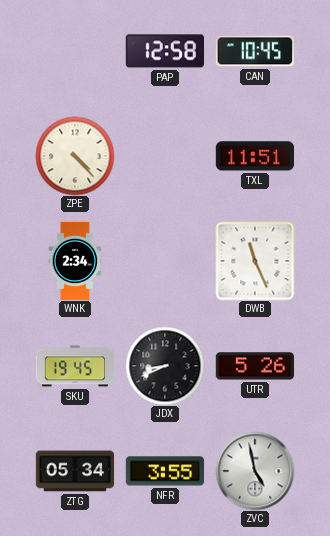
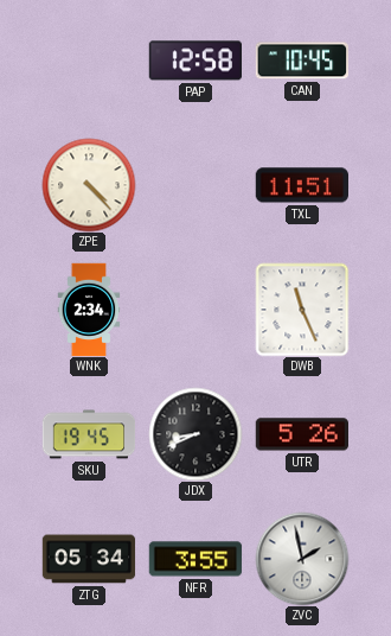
ZVC: 4:58 -> 1:58
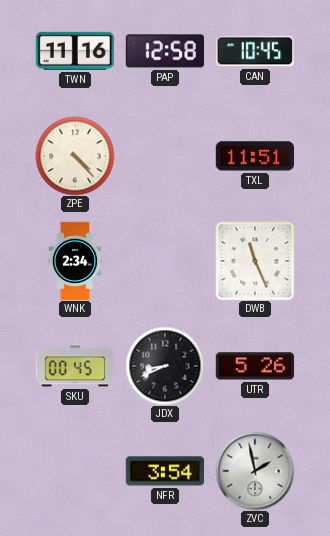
TWN: none -> 11:16
SKU: 19:45 -> 00:45
ZTG: 05:34 -> none
NFR: 3:55 -> 3:54
